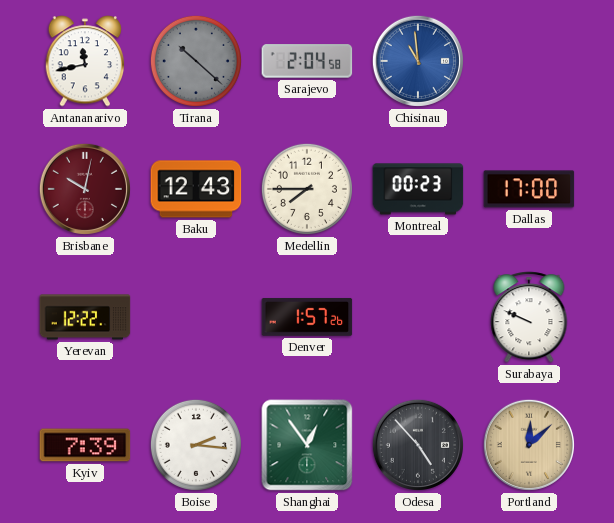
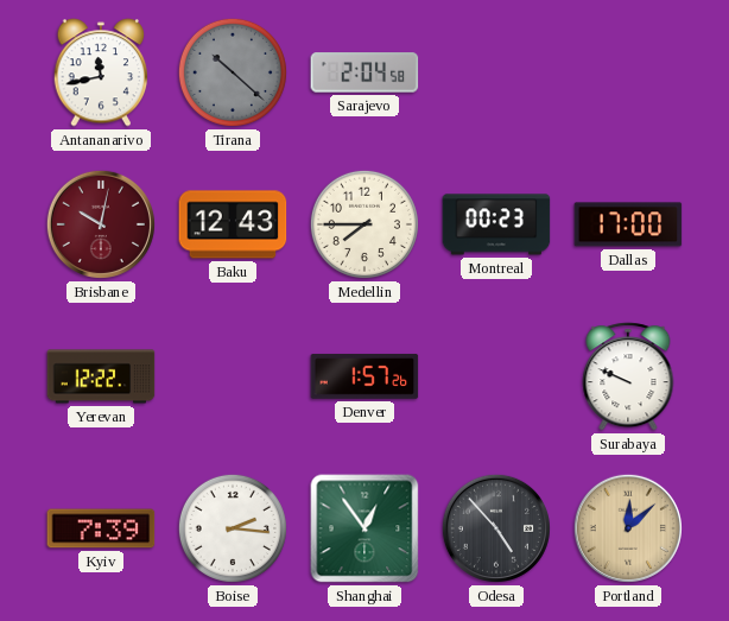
Chisinau: 10:59 -> none
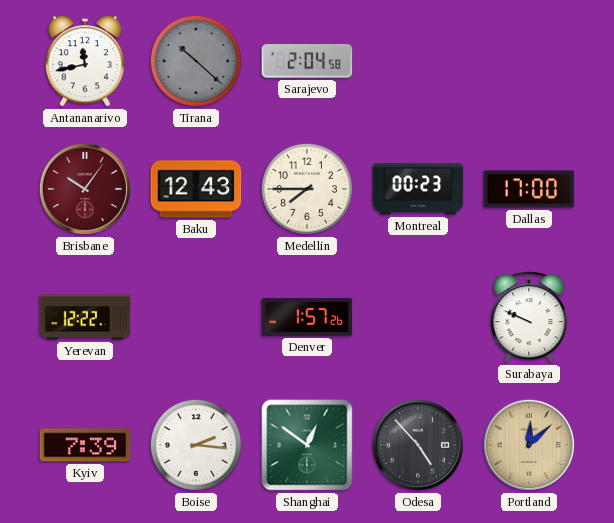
Brisbane: 10:02 -> 10:06
Shanghai: 12:54 -> 12:51
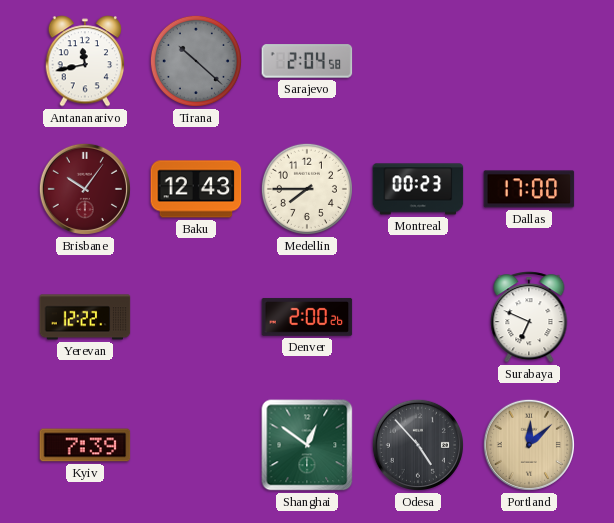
Denver: 1:57 -> 2:00
Surabaya: 9:49 -> 6:49
Boise: 2:16 -> none
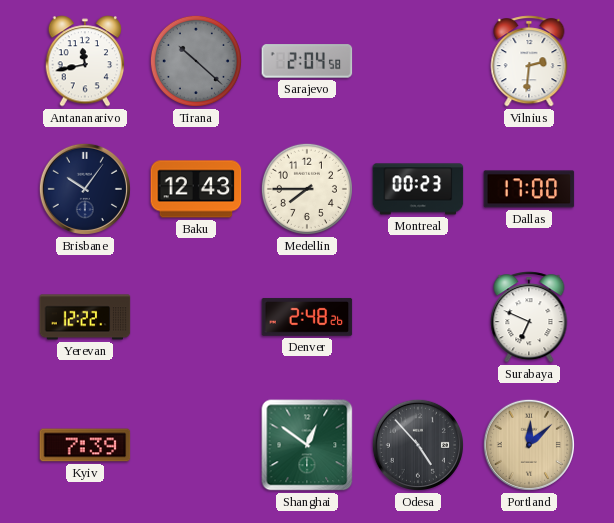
Vilnius: none -> 2:31
Brisbane dial: burgundy -> navy
Denver: 2:00 -> 2:48
